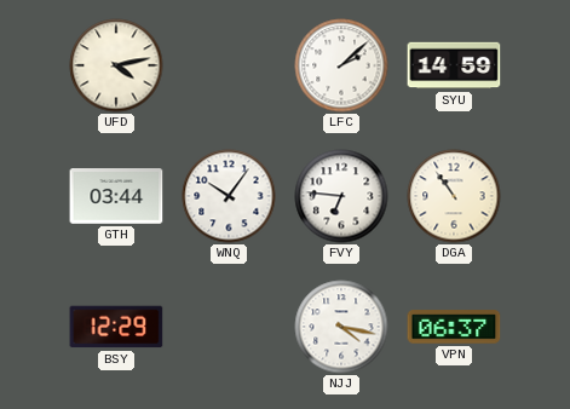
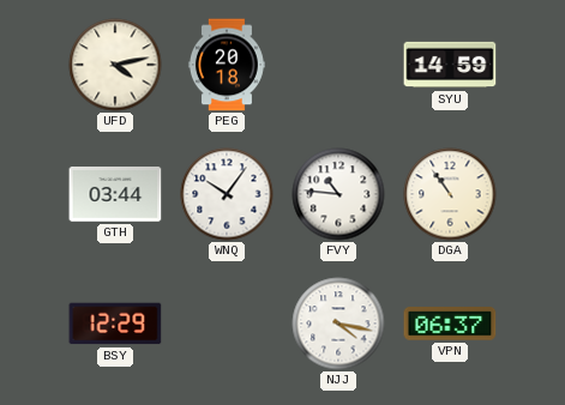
PEG: none -> 20:18
LFC: 2:08 -> none
FVY: 6:46 -> 10:46
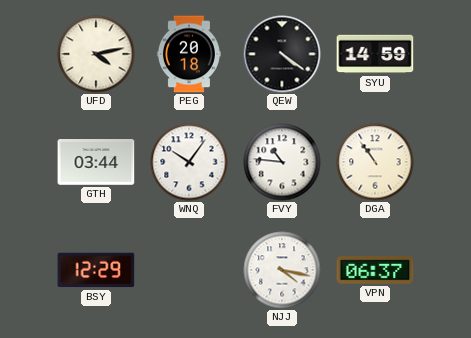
QEW: none -> 4:21
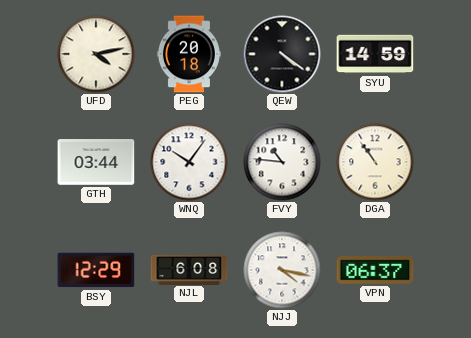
NJL: none -> 6:08
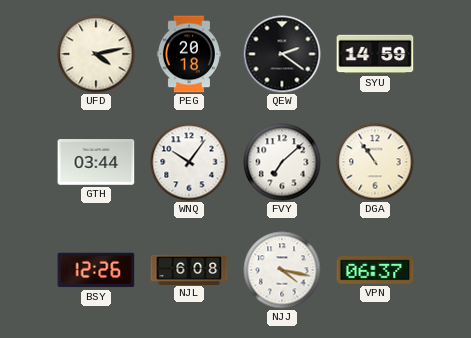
QEW: 4:21 -> 2:21
FVY: 10:46 -> 7:08
BSY: 12:29 -> 12:26
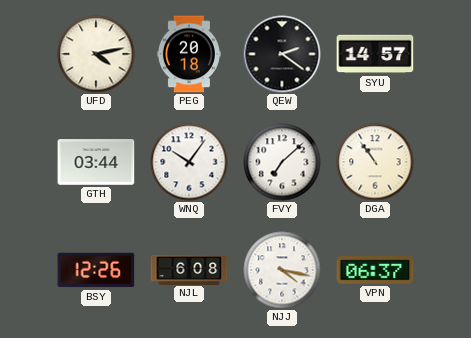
SYU: 14:59 -> 14:57
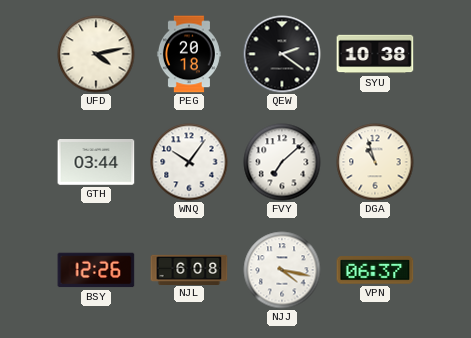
SYU: 14:57 -> 10:38
DGA: 10:54 -> 10:57
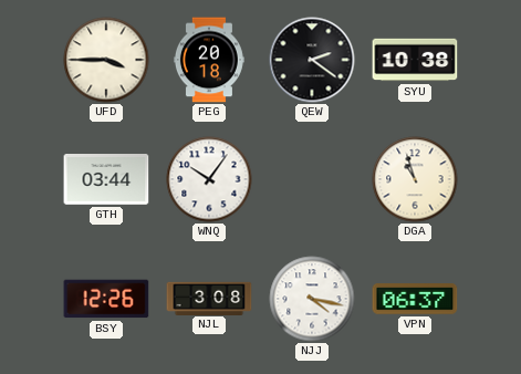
UFD: 4:13 -> 3:45
FVY: 7:08 -> none
NJL: 6:08 -> 3:08
